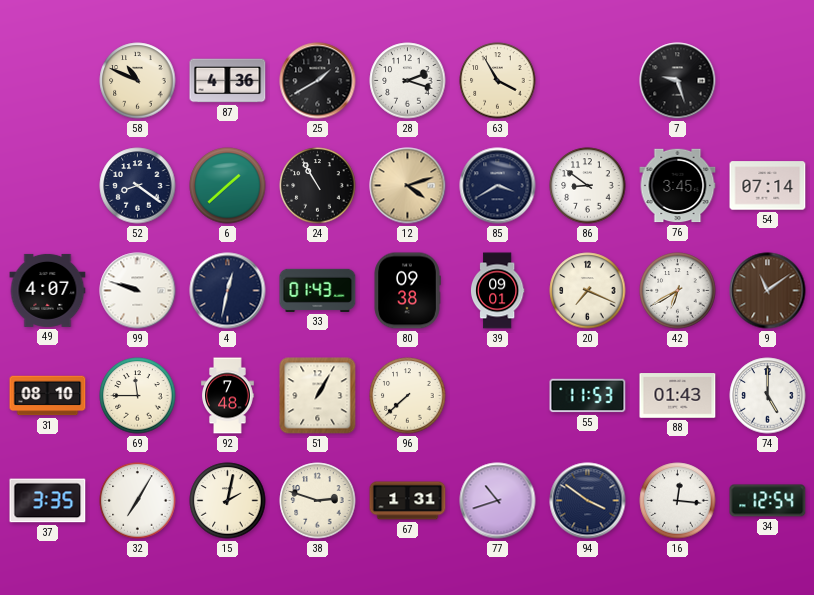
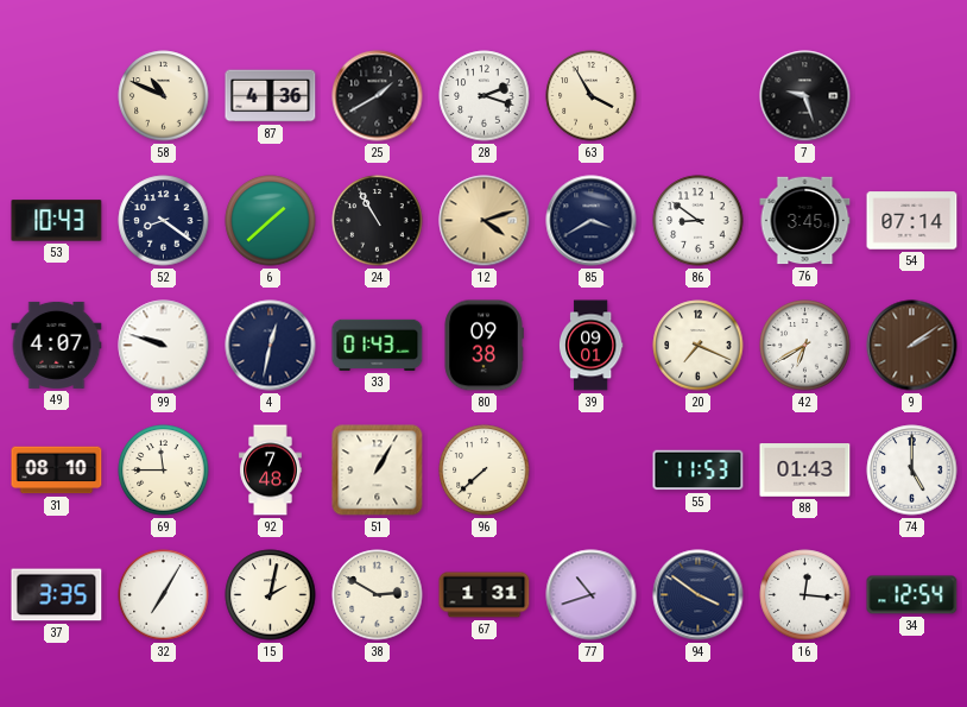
53: none -> 10:43
9: 11:09 -> 2:09
38: 2:48 -> 2:50
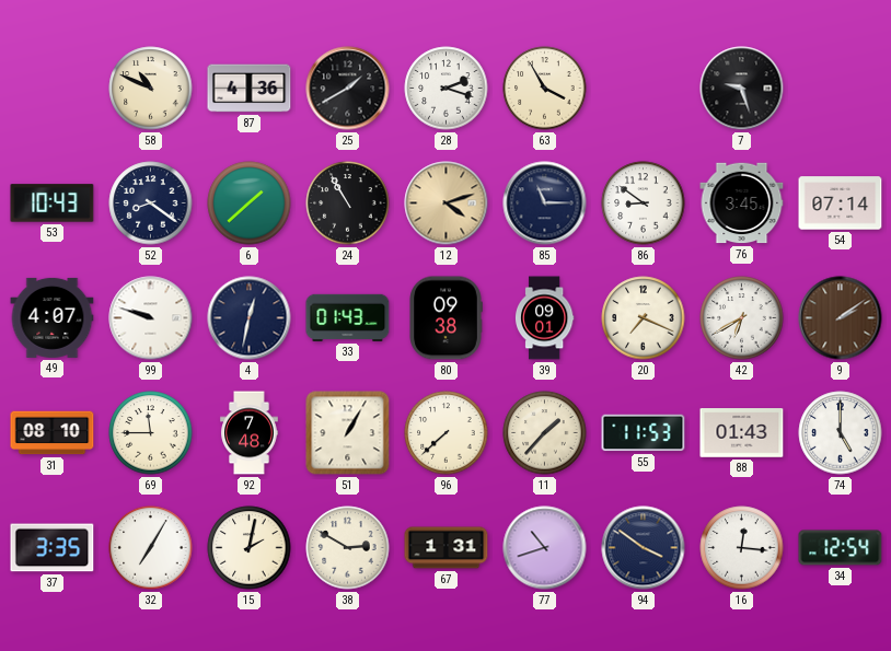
85: 3:40 -> 11:15
11: none -> 1:37
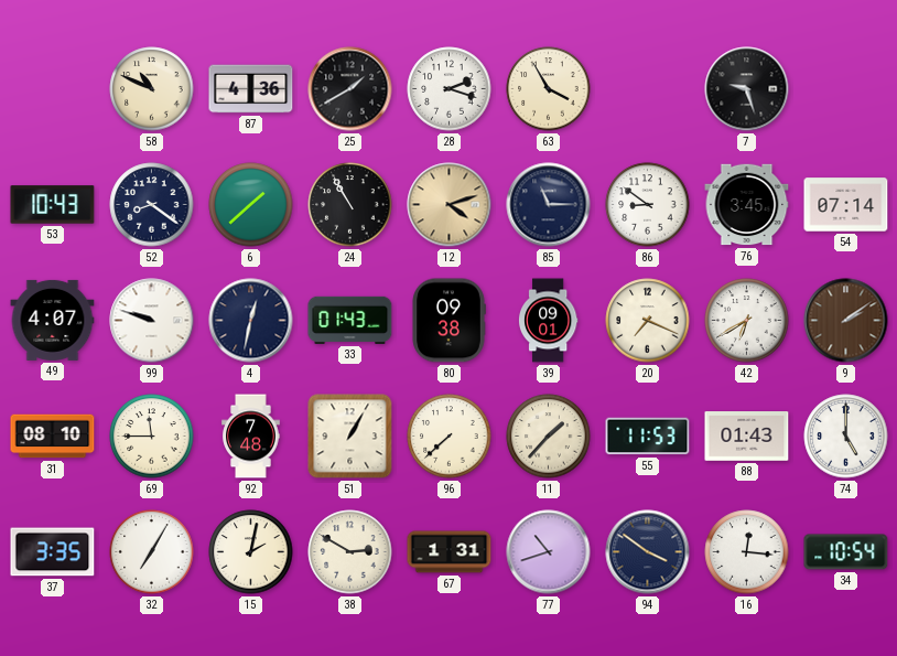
34: 12:54 -> 10:54
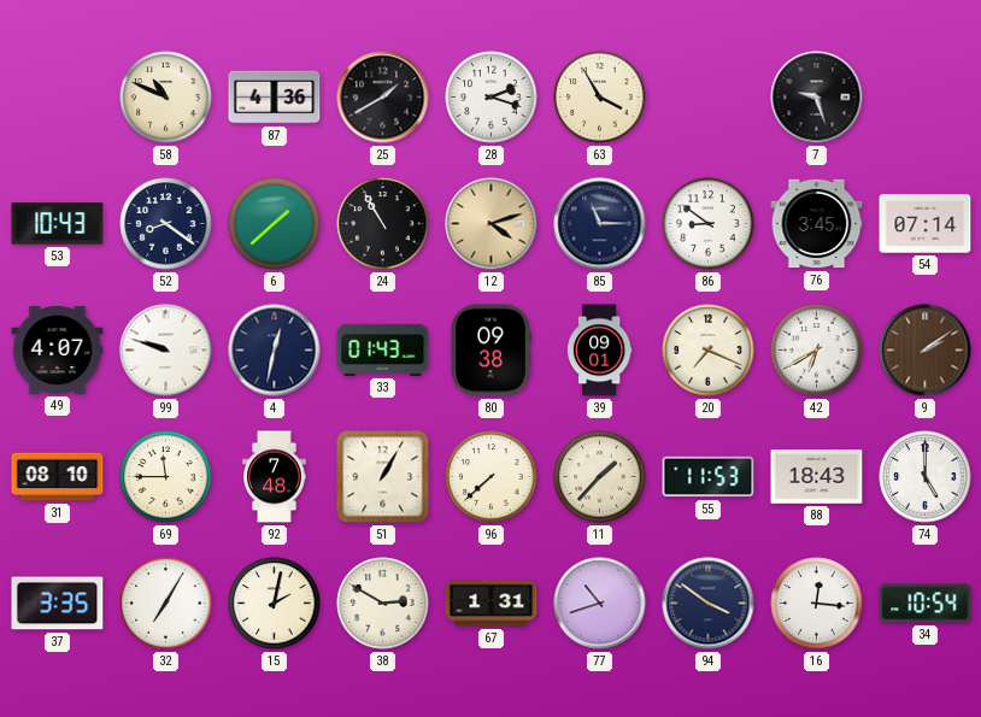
88: 01:43 -> 18:43
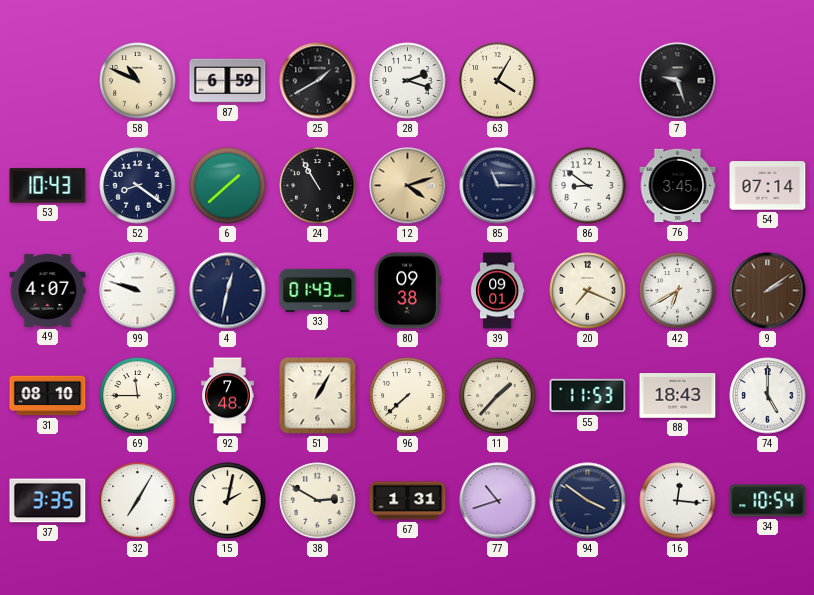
87: 4:36 -> 6:59
63: 3:55 -> 4:05
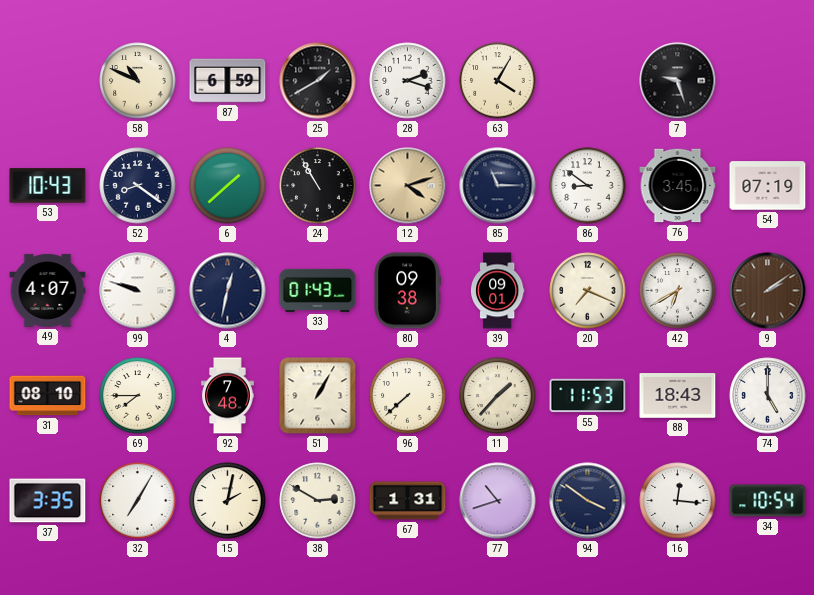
54: 07:14 -> 07:19
69: 11:45 -> 7:45
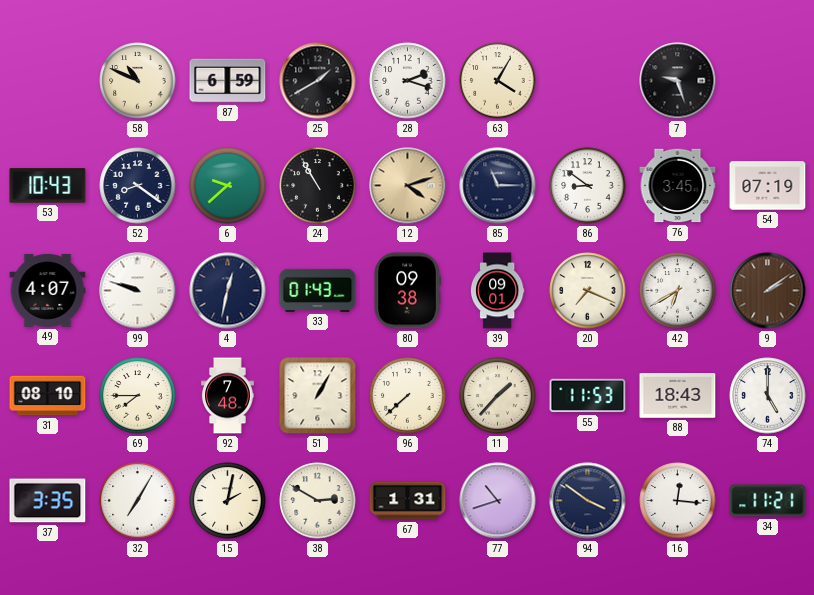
6: 1:38 -> 9:38
34: 10:54 -> 11:21
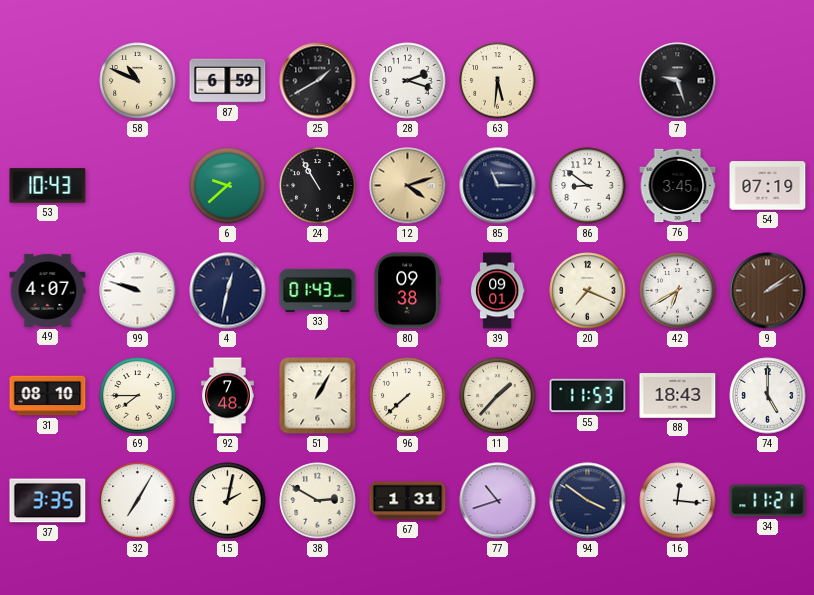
63: 4:05 -> 5:31
52: 8:21 -> none
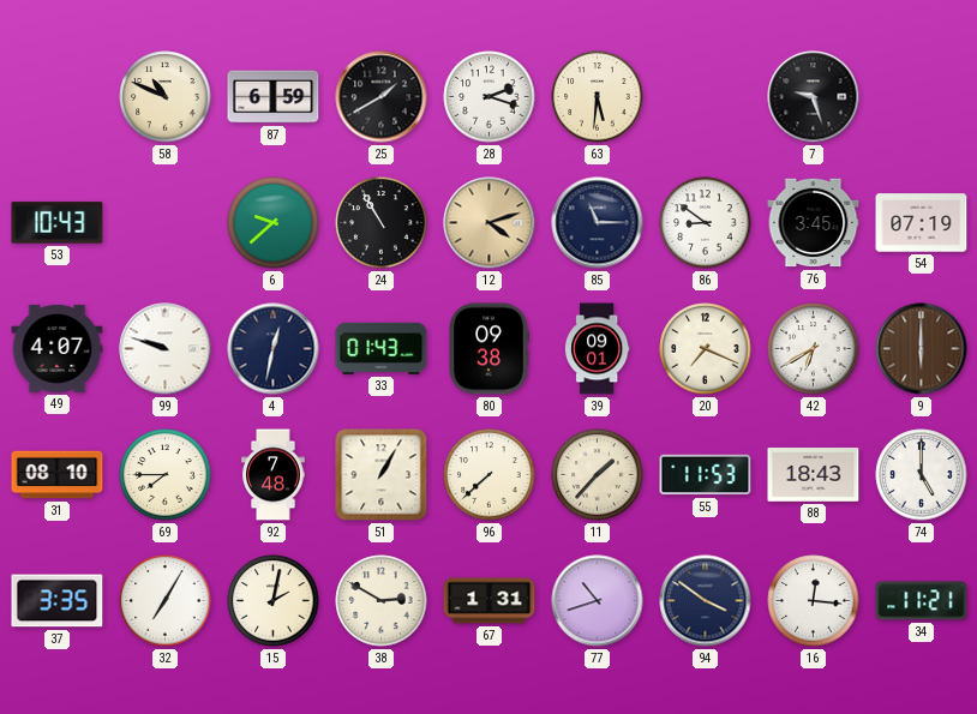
9: 2:09 -> 6:00
